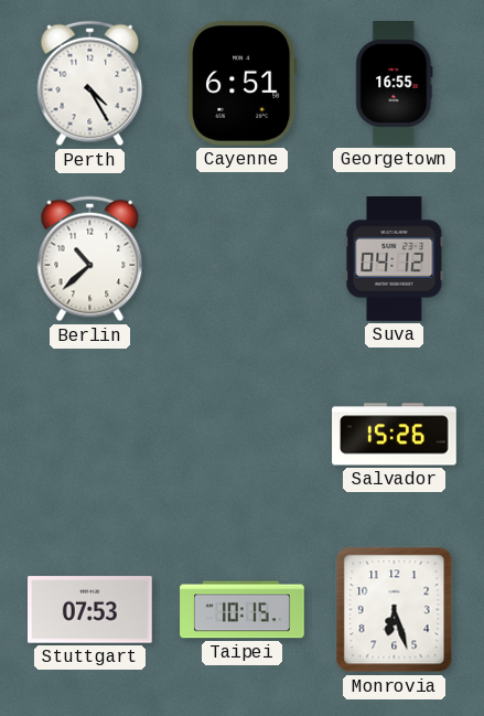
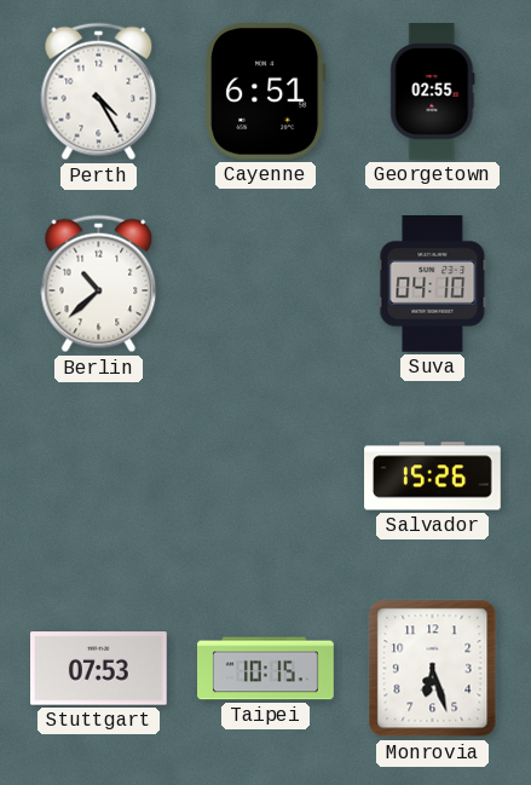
Georgetown: 16:55 -> 02:55
Suva: 04:12 -> 04:10
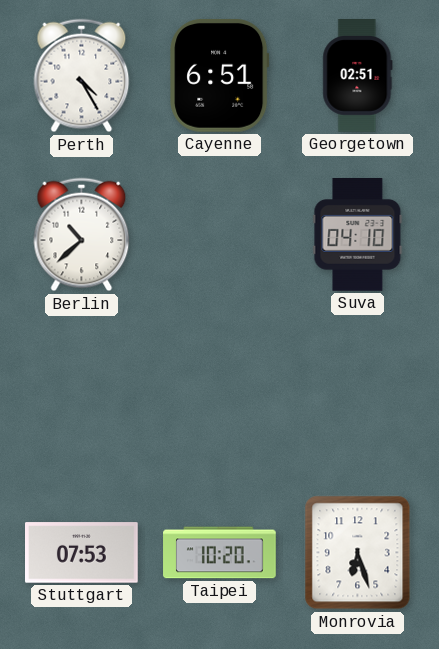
Georgetown: 02:55 -> 02:51
Salvador: 15:26 -> none
Taipei: 10:15 -> 10:20
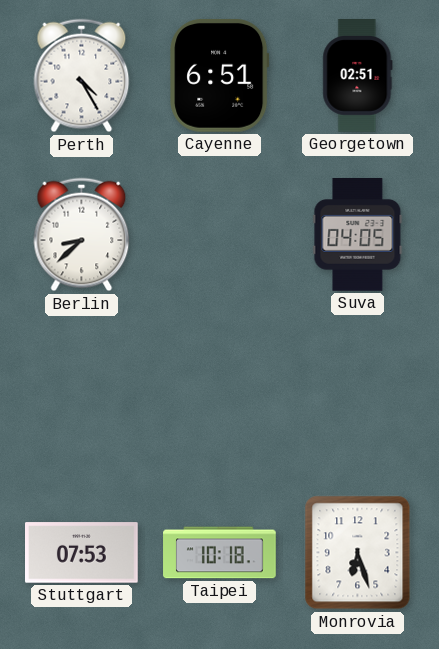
Berlin: 10:38 -> 8:38
Suva: 04:10 -> 04:05
Taipei: 10:20 -> 10:18
